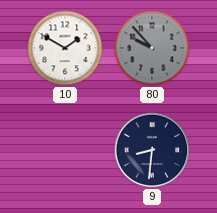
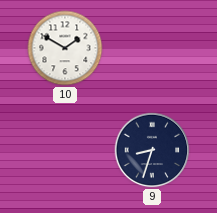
80: 9:53 -> none
9: 8:31 -> 8:33
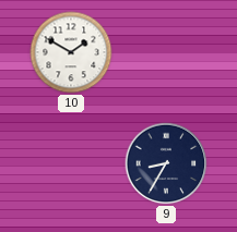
9: 8:33 -> 8:35
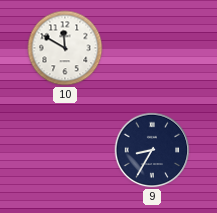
10: 1:50 -> 11:50
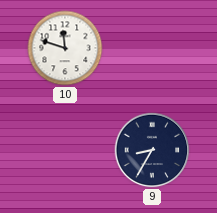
10: 11:50 -> 11:48
